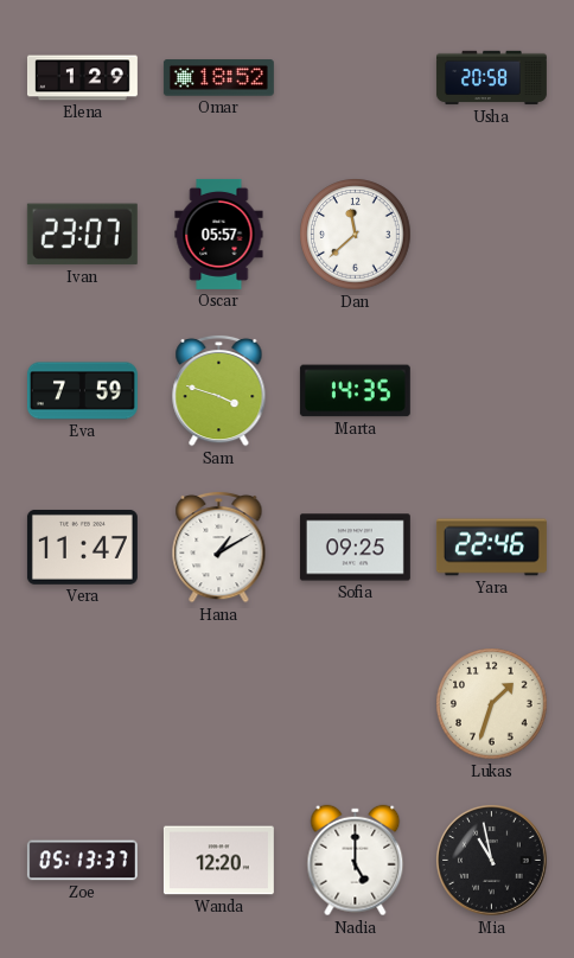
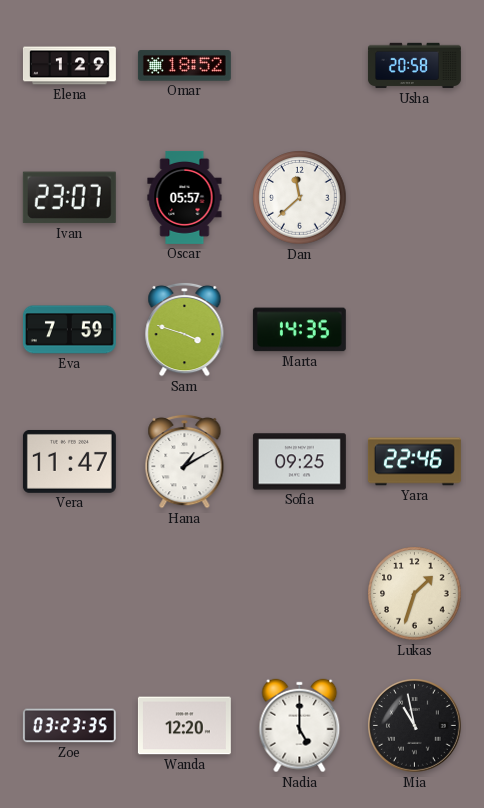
Zoe: 05:13 -> 03:23
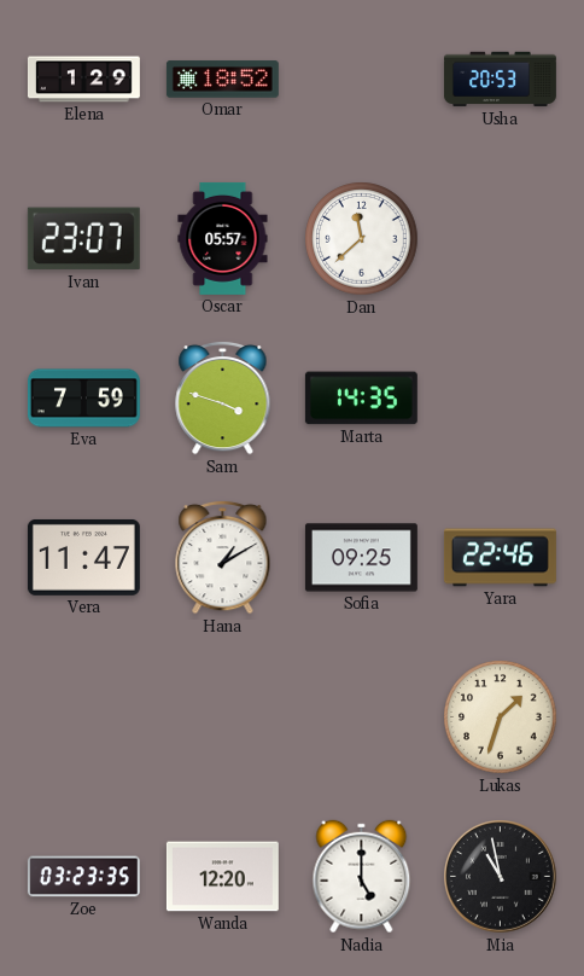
Usha: 20:58 -> 20:53
